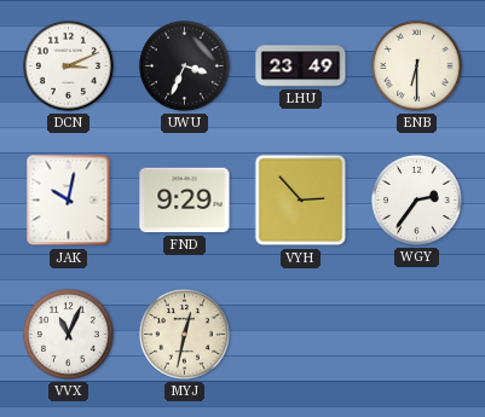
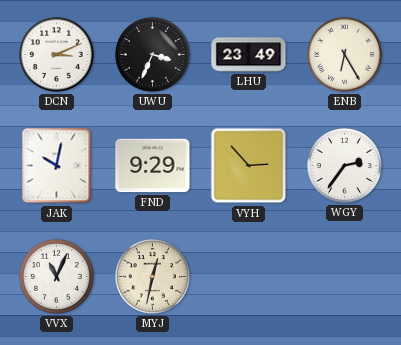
ENB: 6:30 -> 6:25
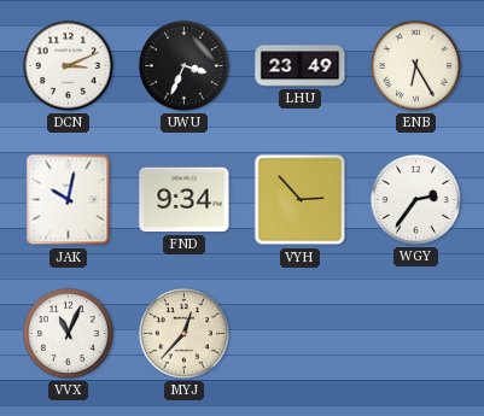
FND: 9:29 -> 9:34
MYJ: 12:32 -> 12:37
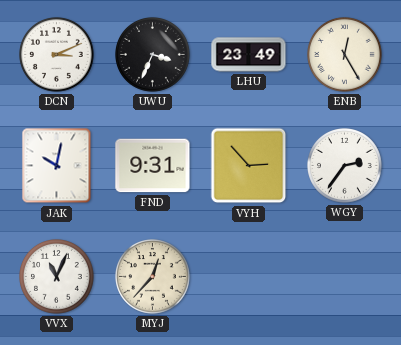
ENB: 6:25 -> 12:25
FND: 9:34 -> 9:31
